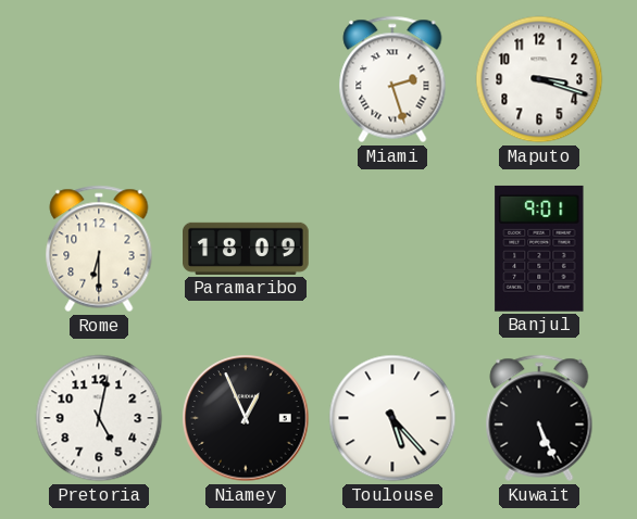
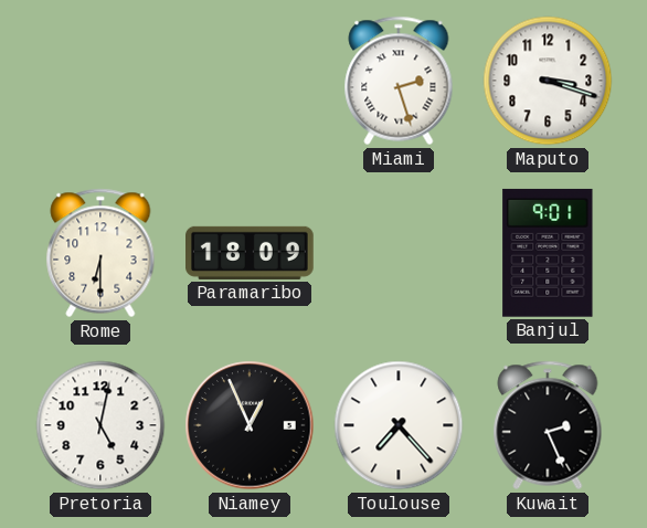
Toulouse: 5:23 -> 7:23
Kuwait: 5:26 -> 2:26
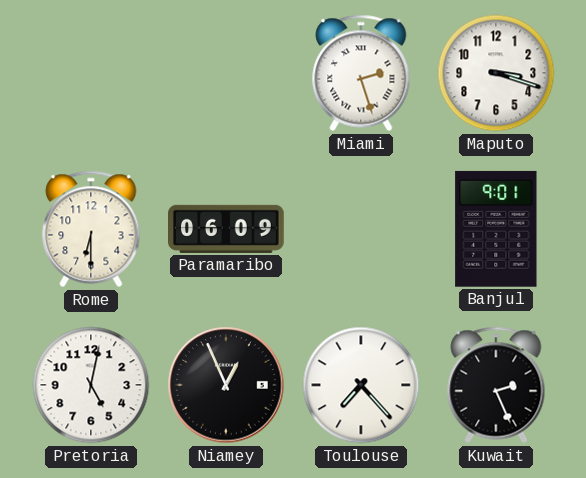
Paramaribo: 18:09 -> 06:09
